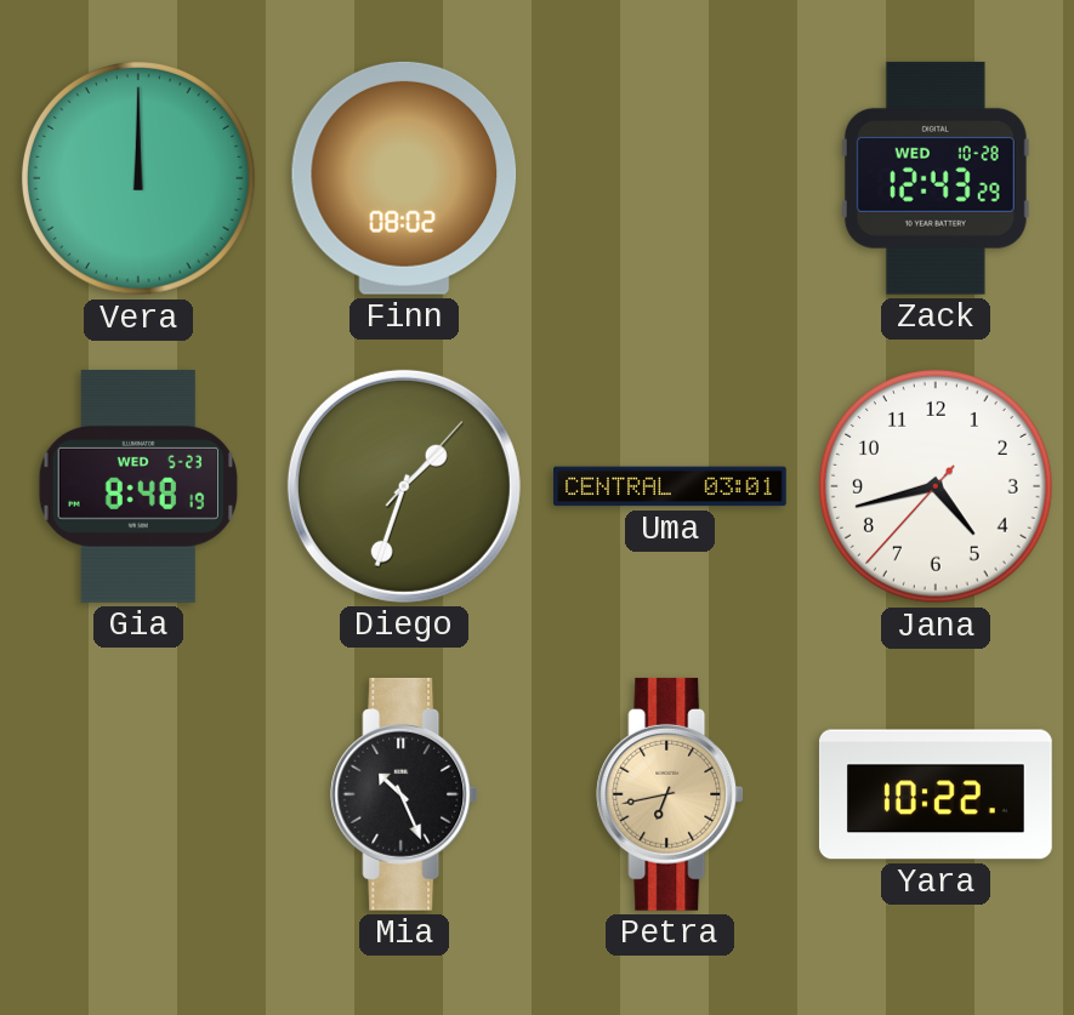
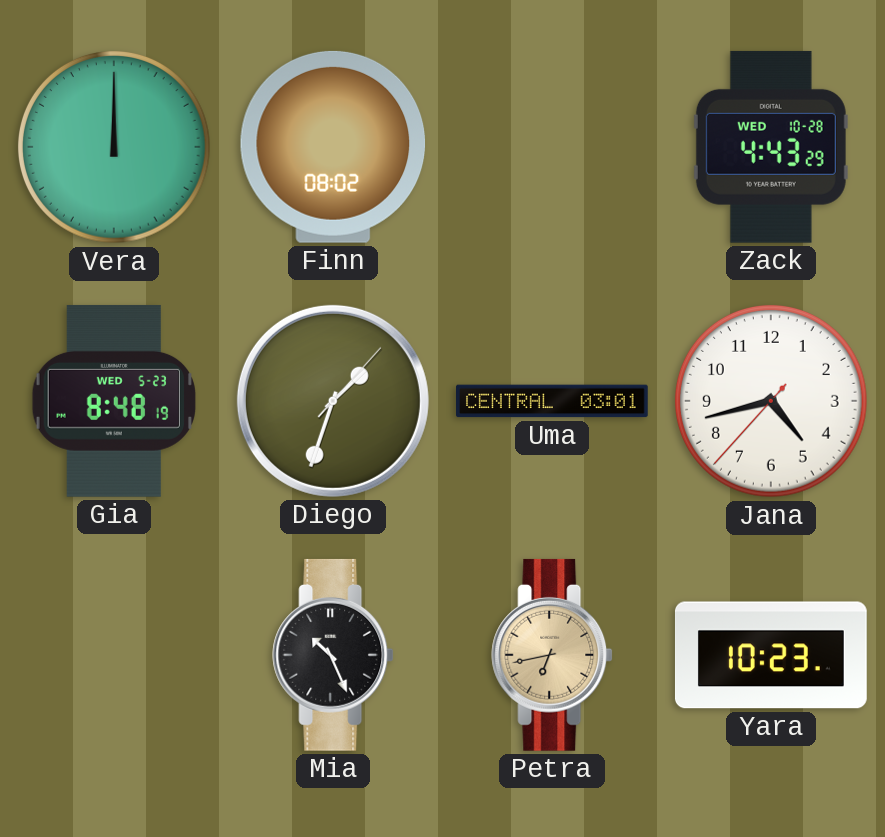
Zack: 12:43 -> 4:43
Yara: 10:22 -> 10:23
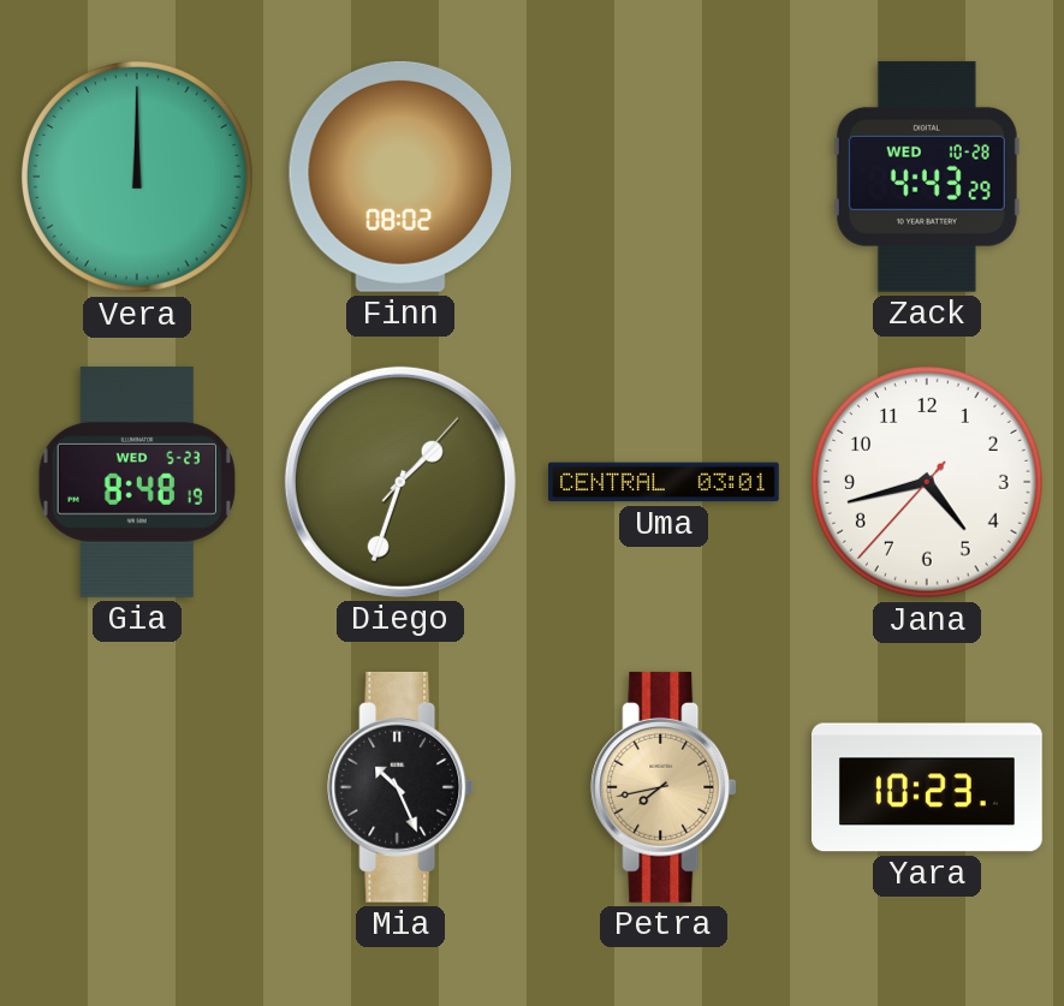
Petra: 6:43 -> 7:43
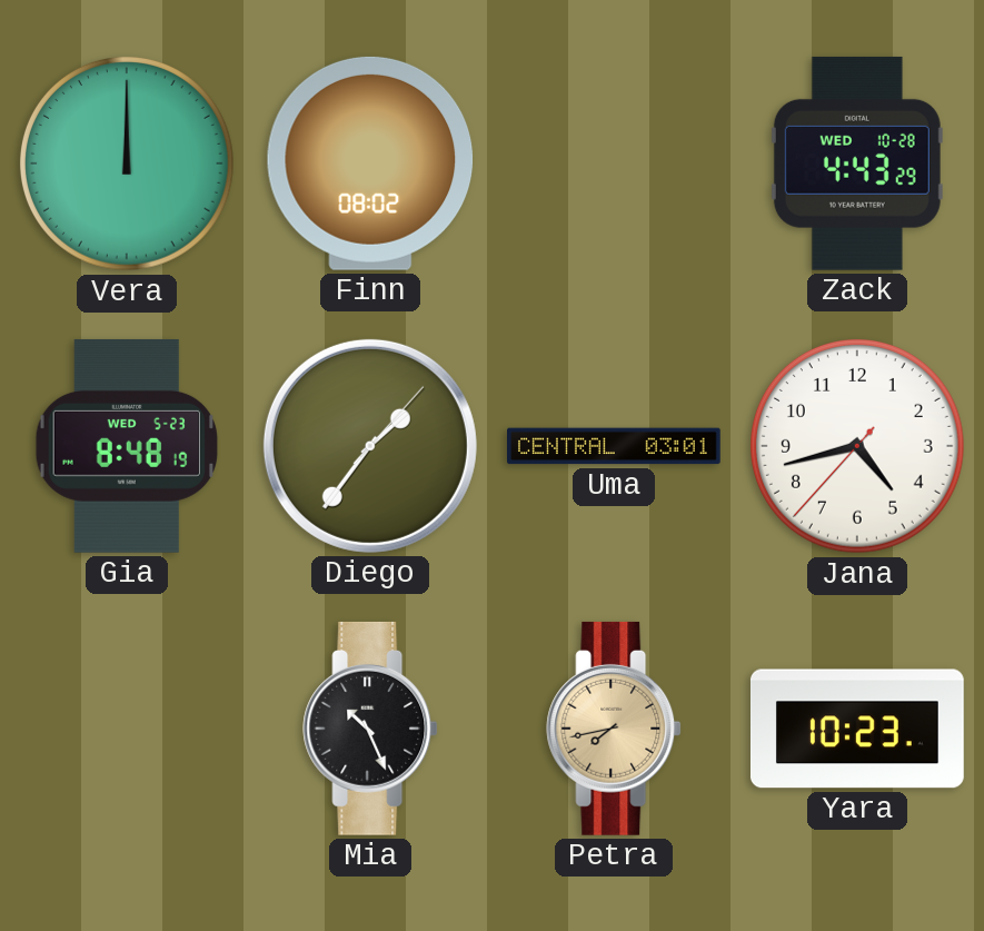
Diego: 1:33 -> 1:36
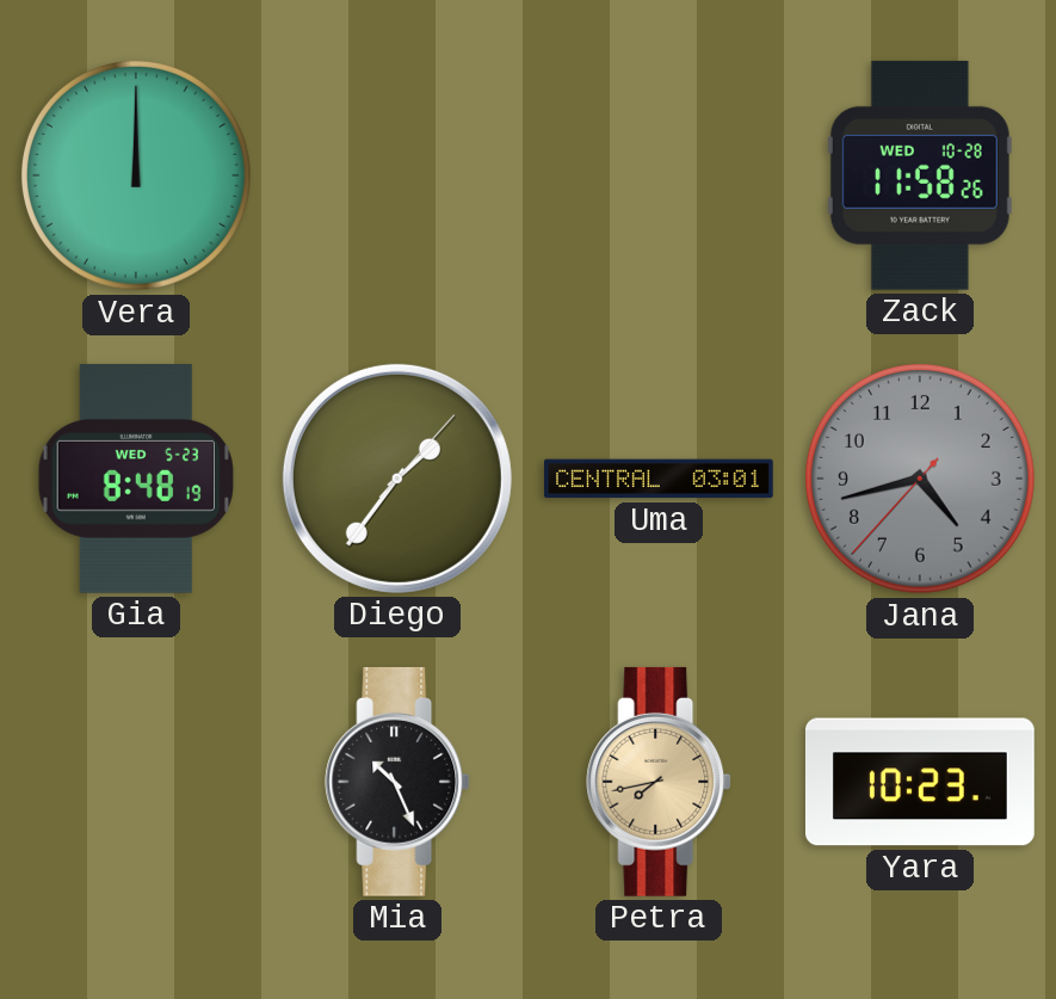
Finn: 08:02 -> none
Zack: 4:43 -> 11:58
Jana dial: white -> grey
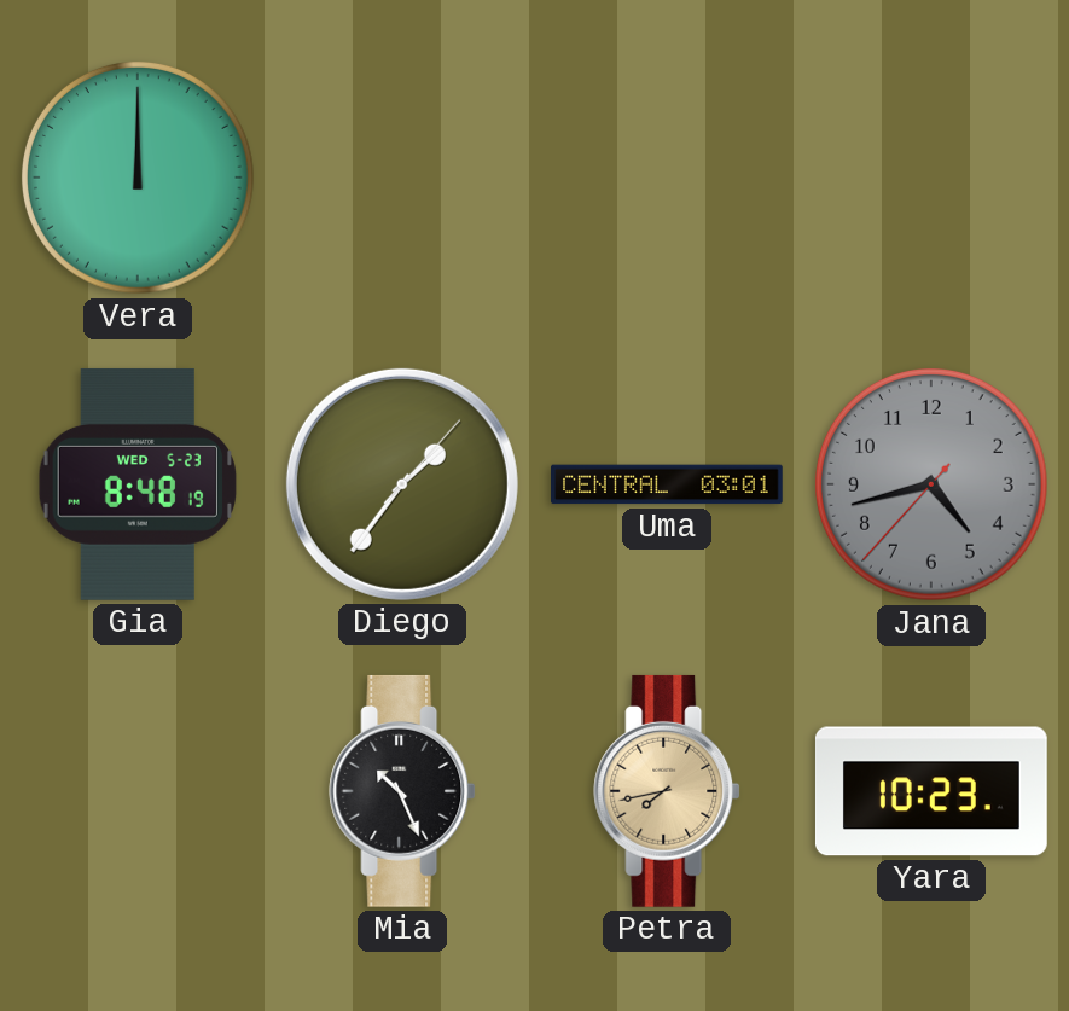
Zack: 11:58 -> none
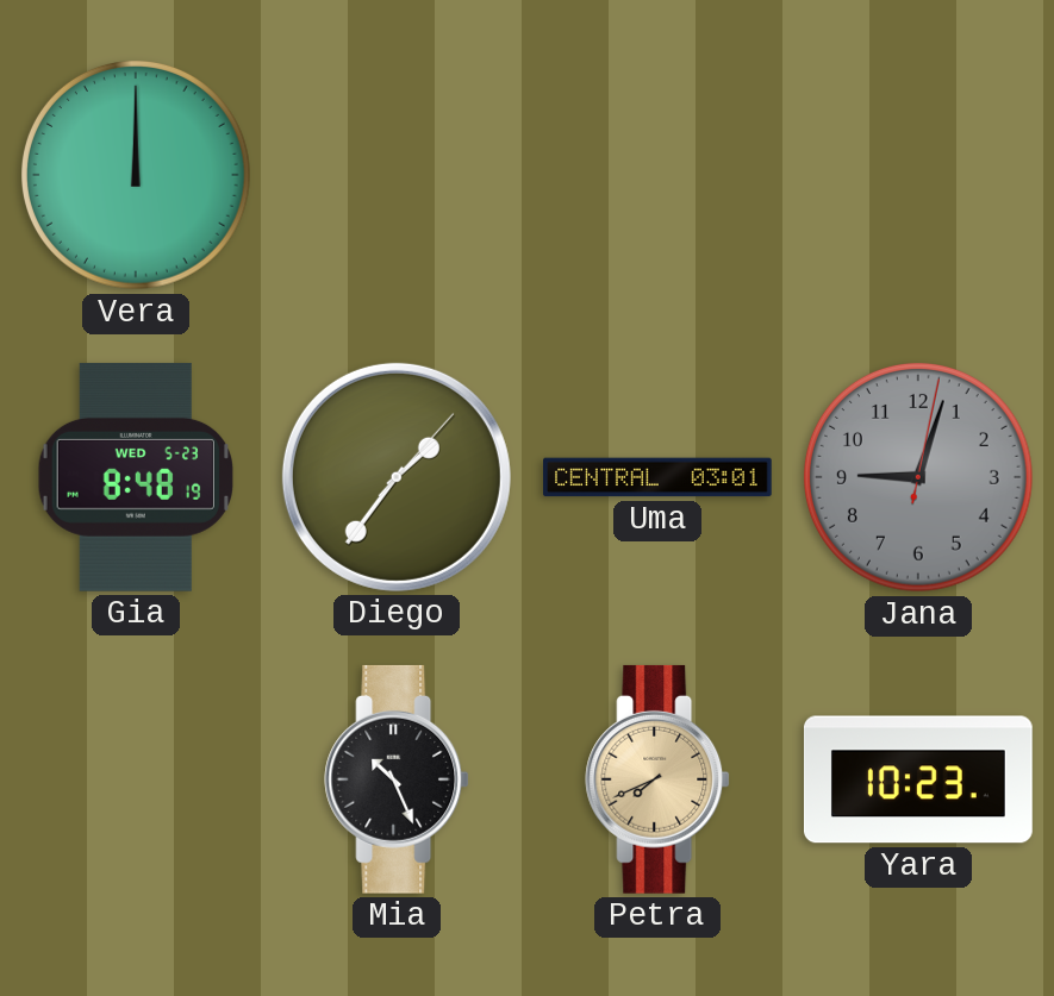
Jana: 4:42 -> 9:03
Petra: 7:43 -> 7:41
